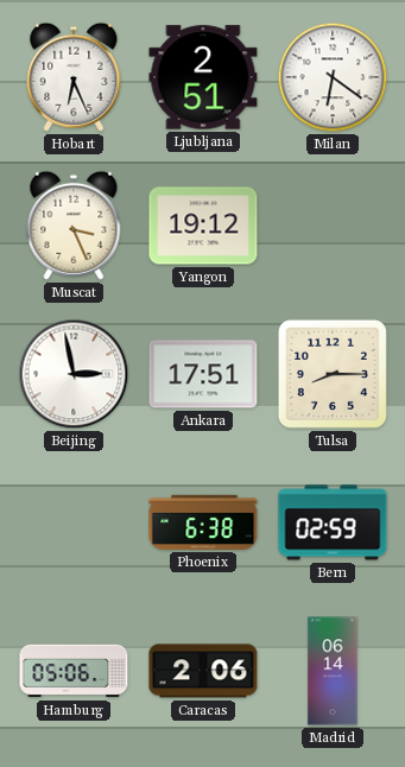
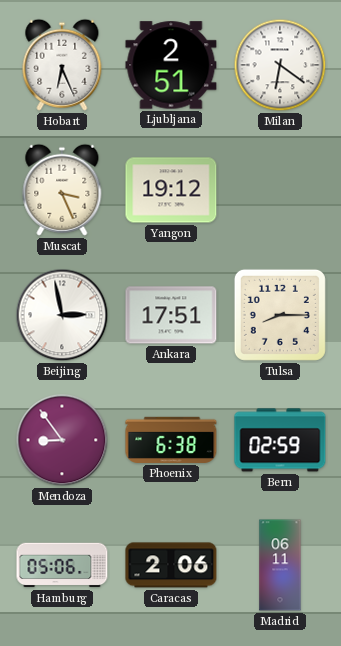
Mendoza: none -> 8:54
Madrid: 06:14 -> 06:11
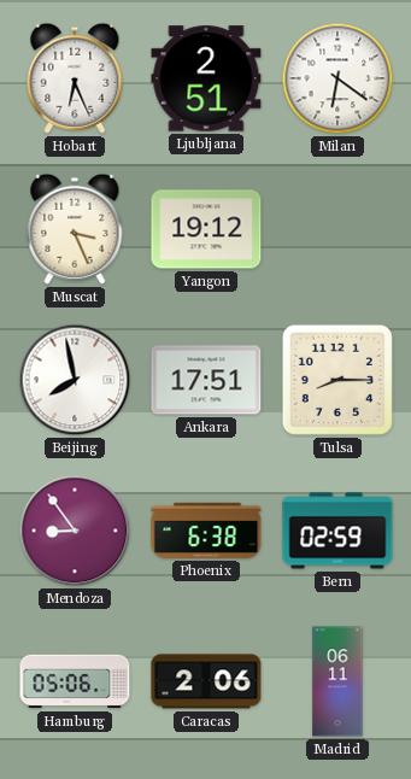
Beijing: 2:58 -> 7:58
